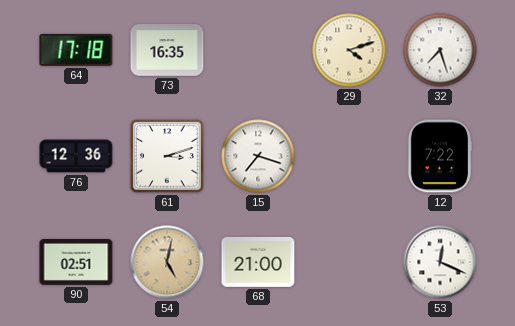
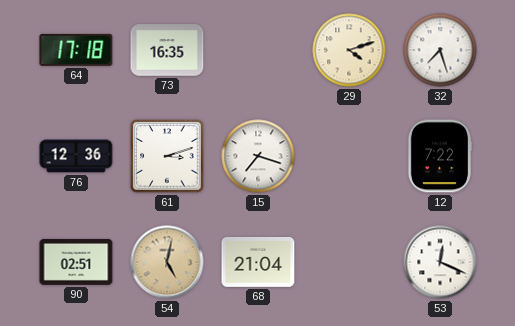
68: 21:00 -> 21:04
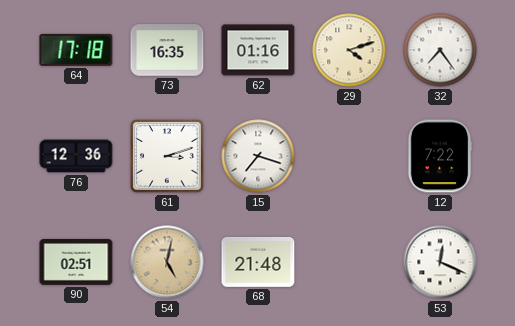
62: none -> 01:16
32: 7:27 -> 7:24
68: 21:04 -> 21:48
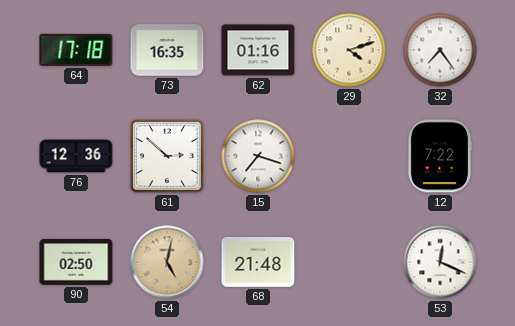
61: 3:12 -> 2:52
90: 02:51 -> 02:50
